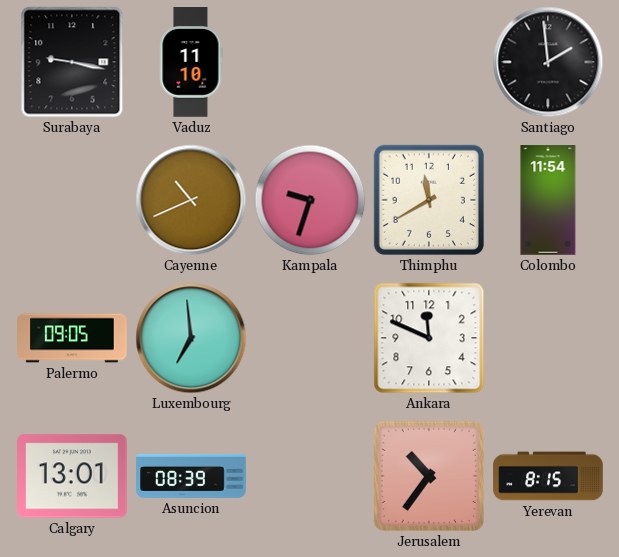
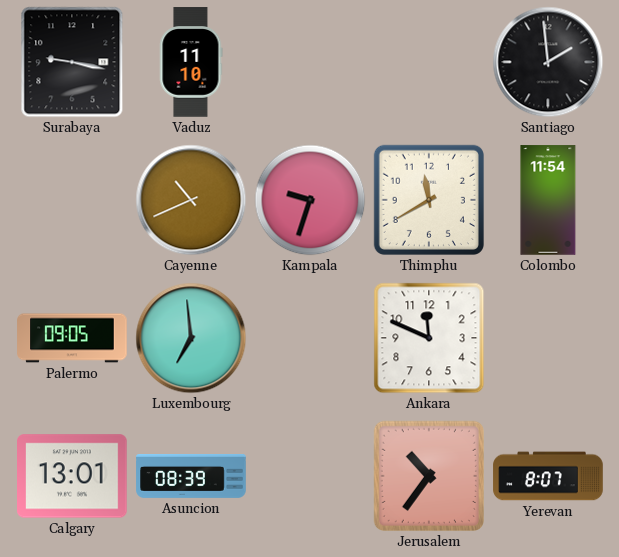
Yerevan: 8:15 -> 8:07
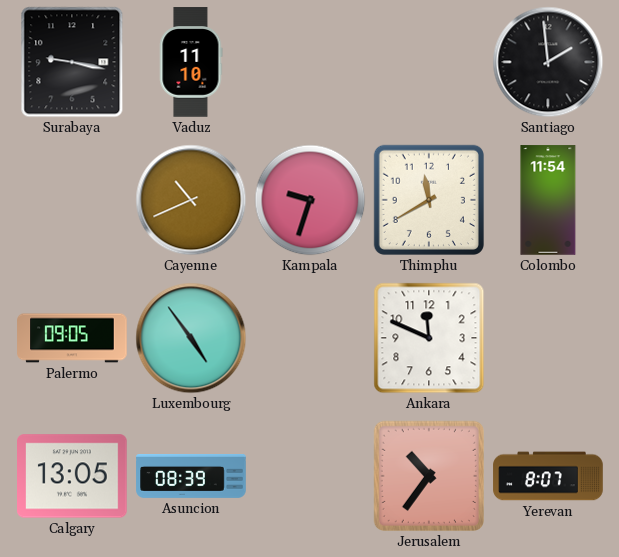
Luxembourg: 6:59 -> 4:54
Calgary: 13:01 -> 13:05
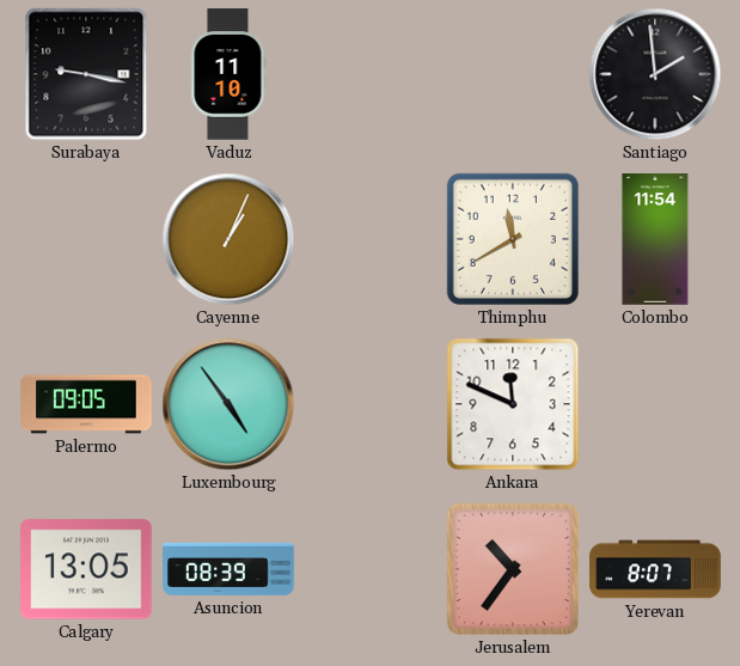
Cayenne: 10:41 -> 1:04
Kampala: 9:33 -> none
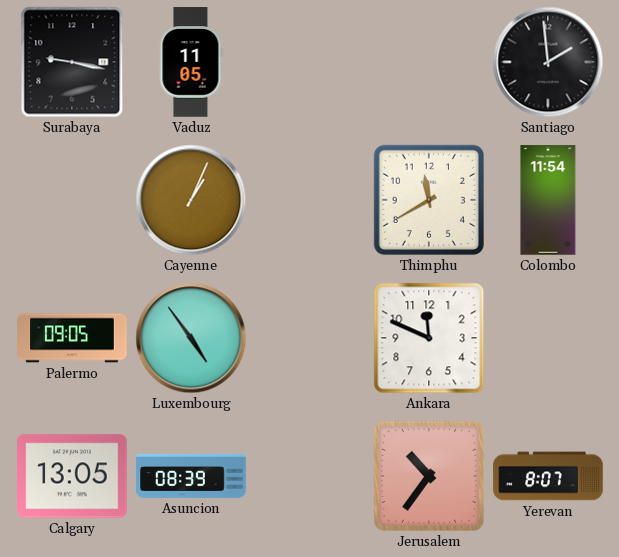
Vaduz: 11:10 -> 11:05
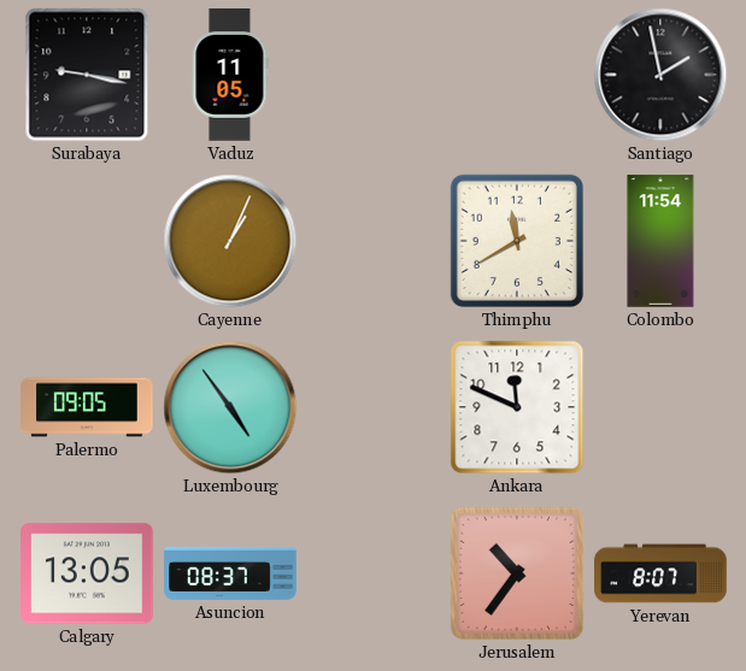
Santiago: 1:59 -> 1:58
Asuncion: 08:39 -> 08:37
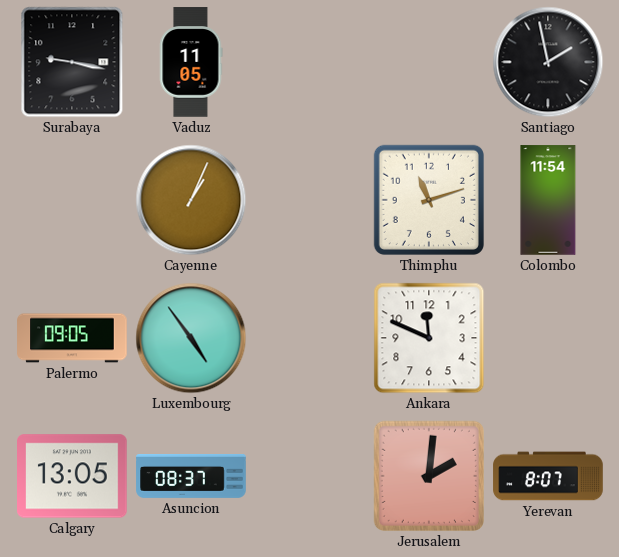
Thimphu: 11:40 -> 11:12
Jerusalem: 10:36 -> 2:01
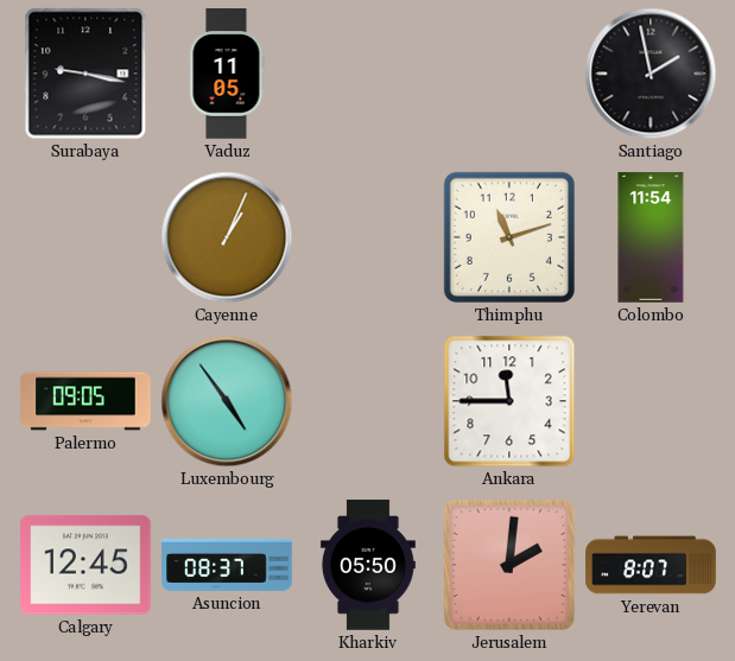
Ankara: 11:49 -> 11:45
Calgary: 13:05 -> 12:45
Kharkiv: none -> 05:50
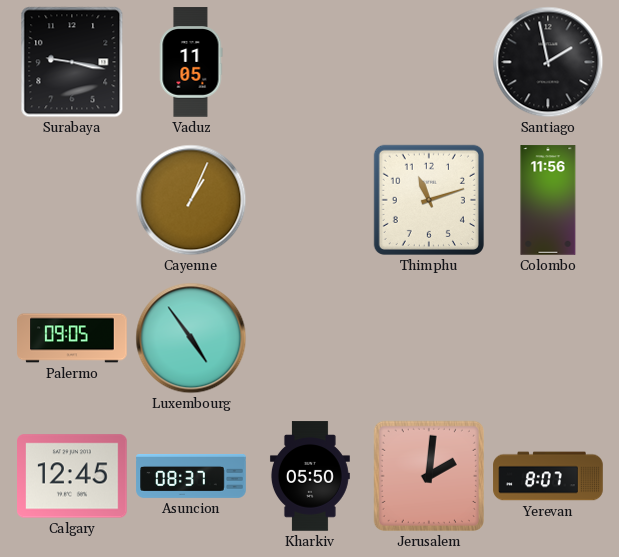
Colombo: 11:54 -> 11:56
Ankara: 11:45 -> none
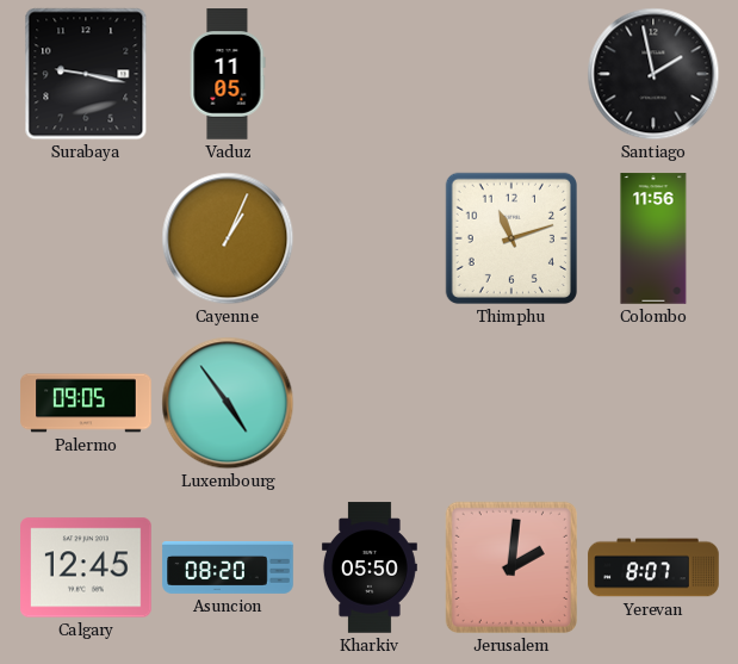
Asuncion: 08:37 -> 08:20
